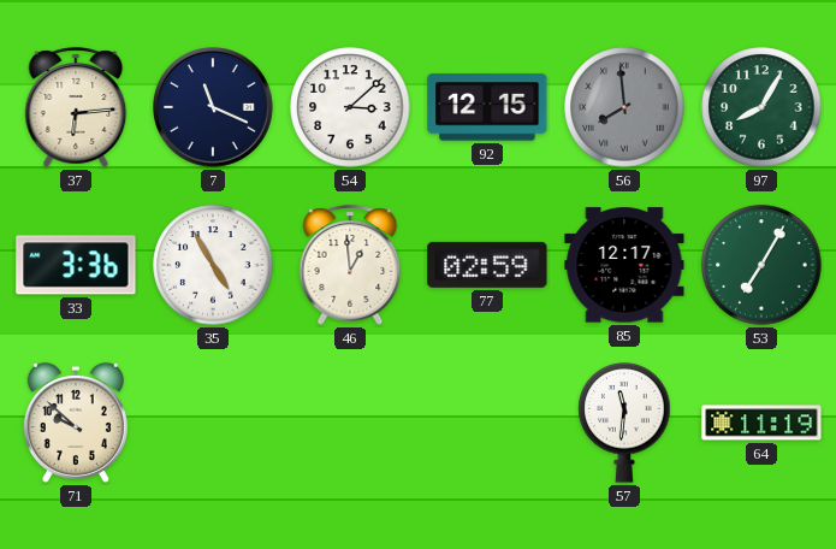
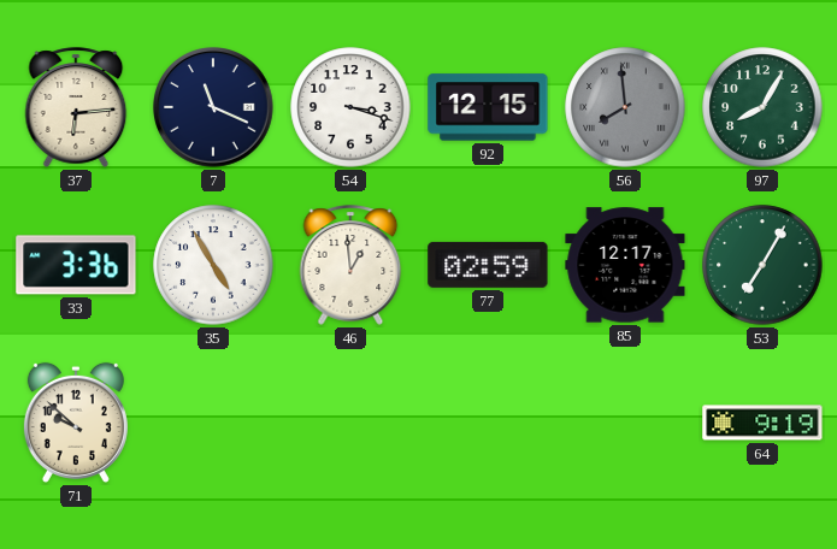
54: 3:08 -> 3:18
57: 11:31 -> none
64: 11:19 -> 9:19
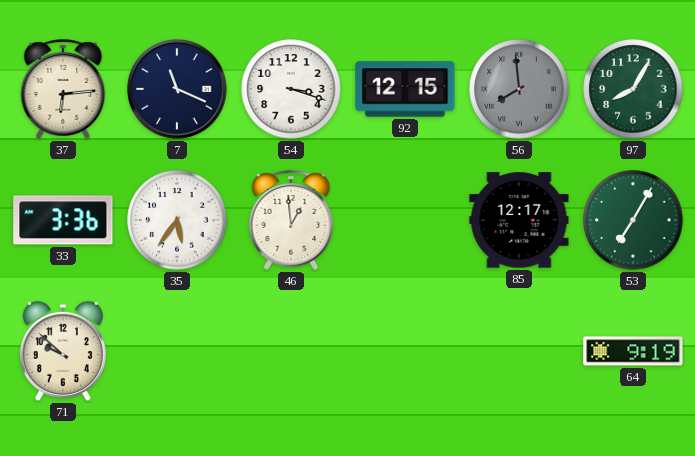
35: 4:55 -> 5:36
77: 02:59 -> none
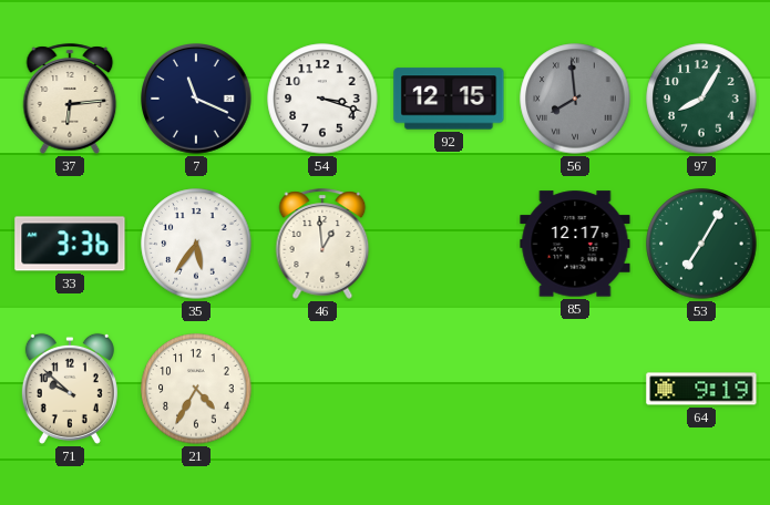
21: none -> 4:35
